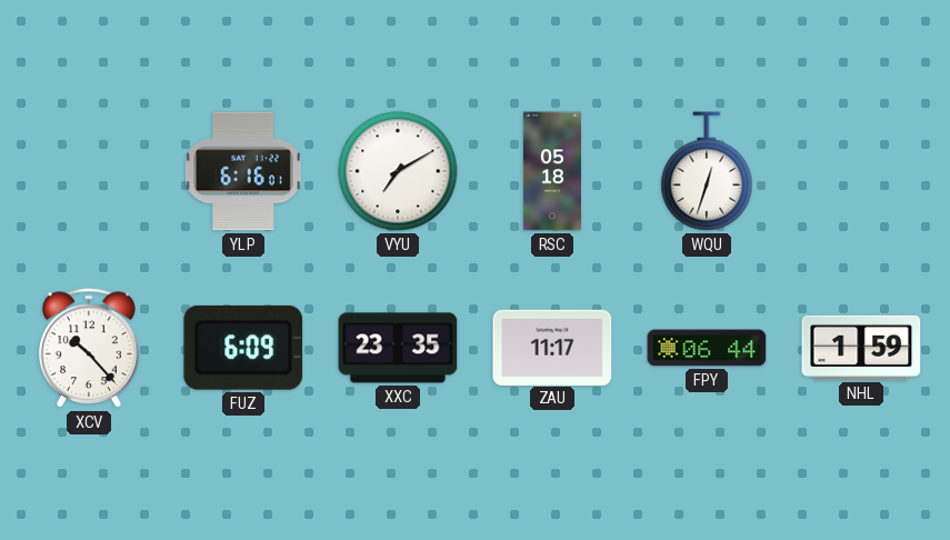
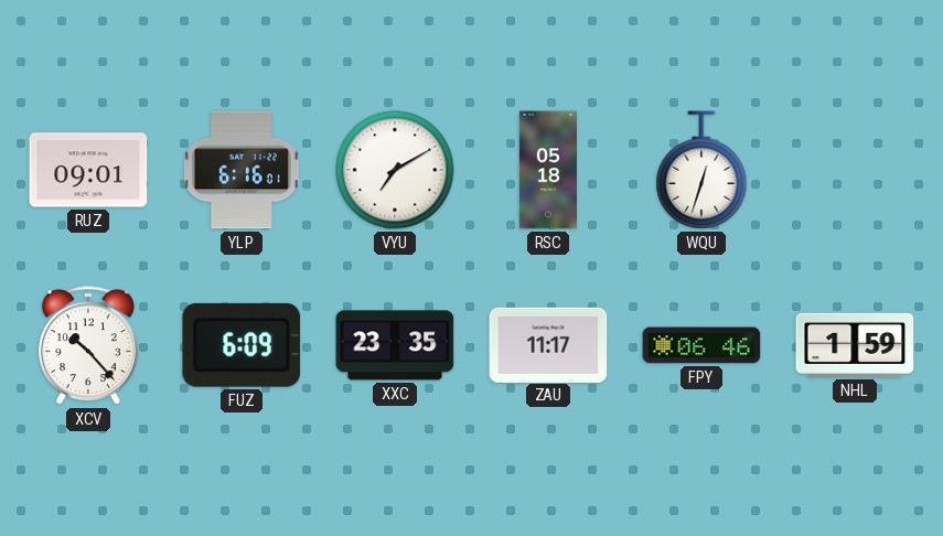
RUZ: none -> 09:01
FPY: 06:44 -> 06:46
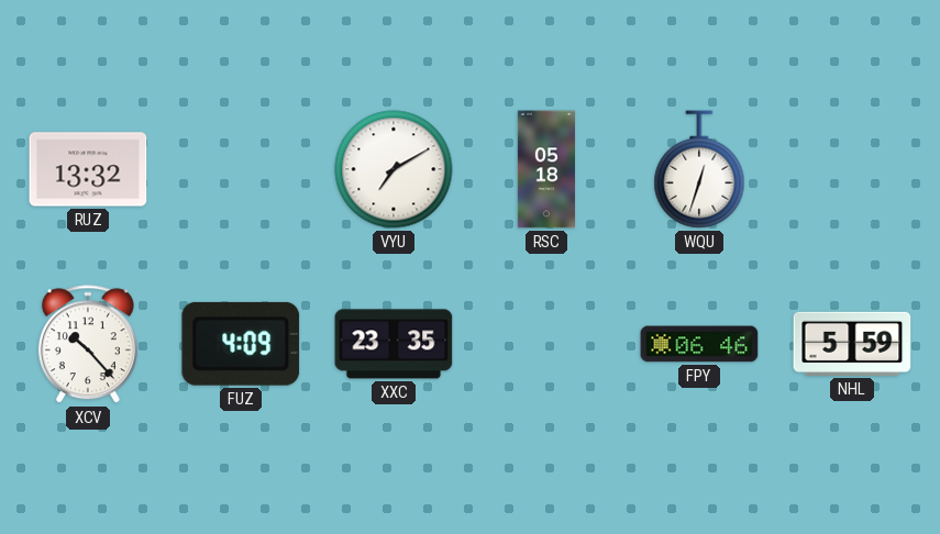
RUZ: 09:01 -> 13:32
YLP: 6:16 -> none
FUZ: 6:09 -> 4:09
ZAU: 11:17 -> none
NHL: 1:59 -> 5:59
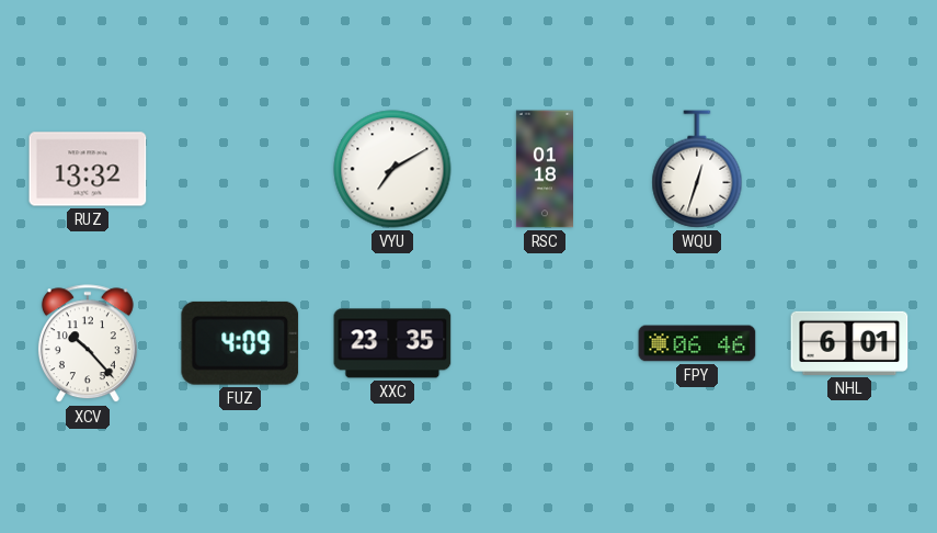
RSC: 05:18 -> 01:18
NHL: 5:59 -> 6:01
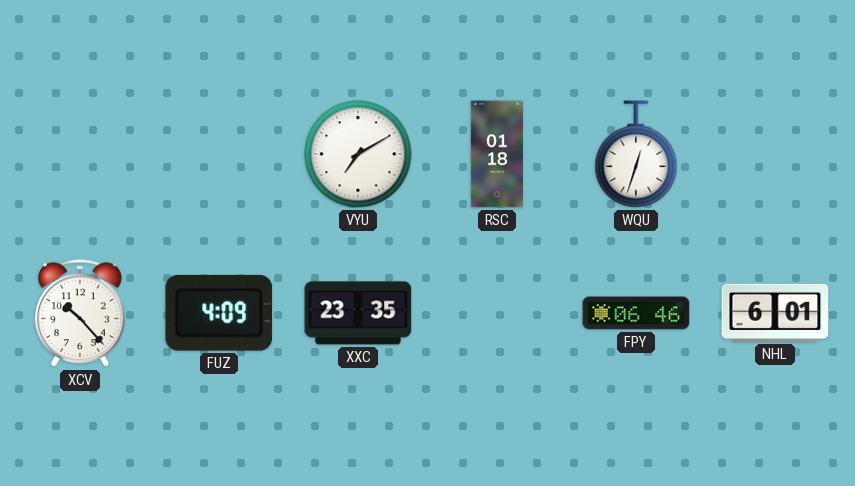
RUZ: 13:32 -> none
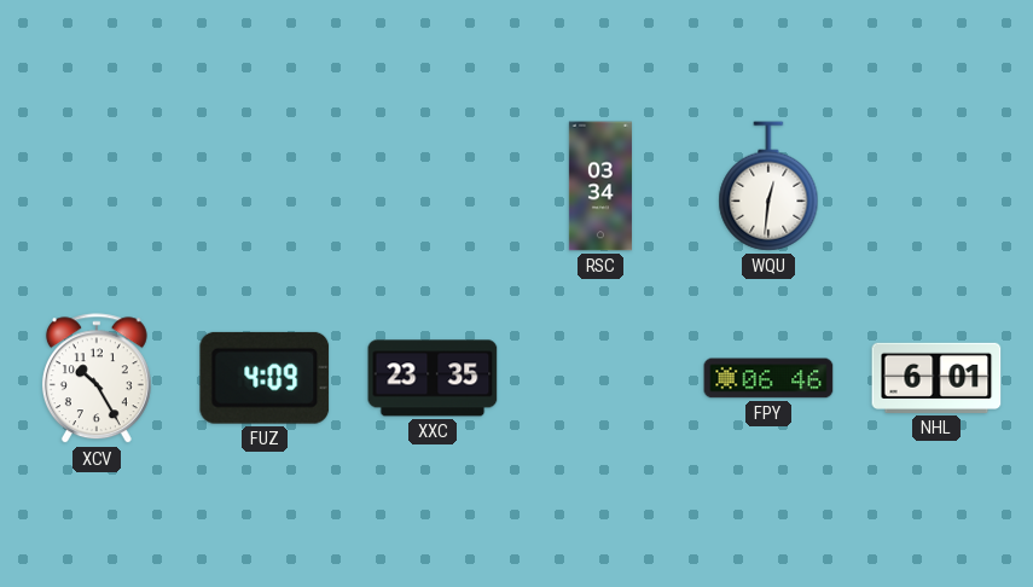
VYU: 7:10 -> none
RSC: 01:18 -> 03:34
WQU: 12:33 -> 12:31
XCV: 10:23 -> 10:25
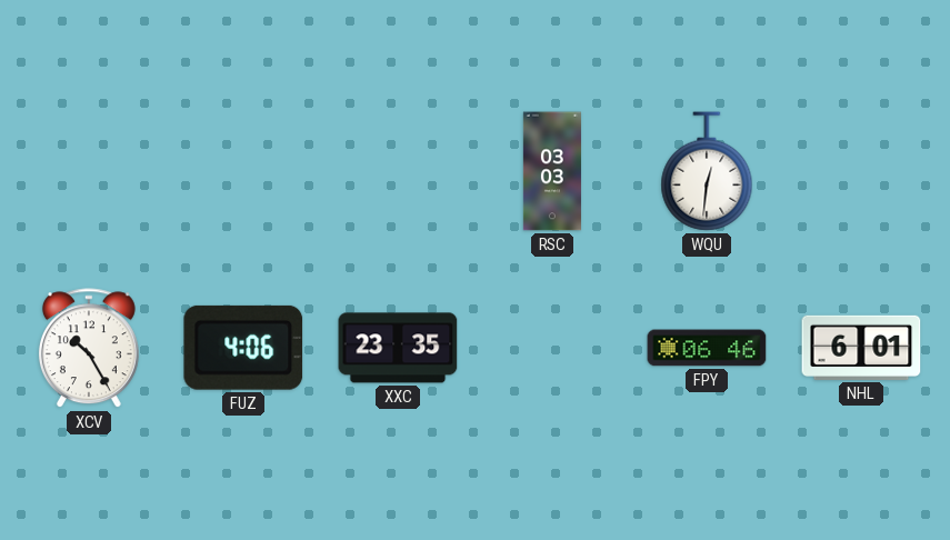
RSC: 03:34 -> 03:03
FUZ: 4:09 -> 4:06
